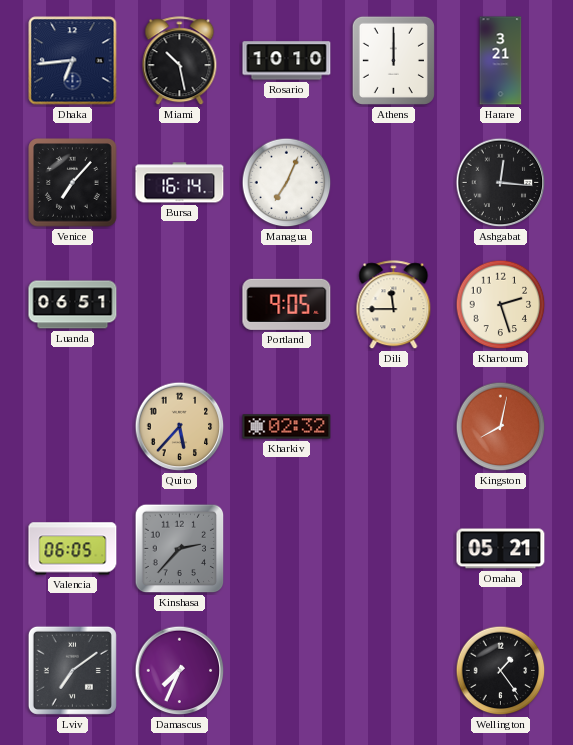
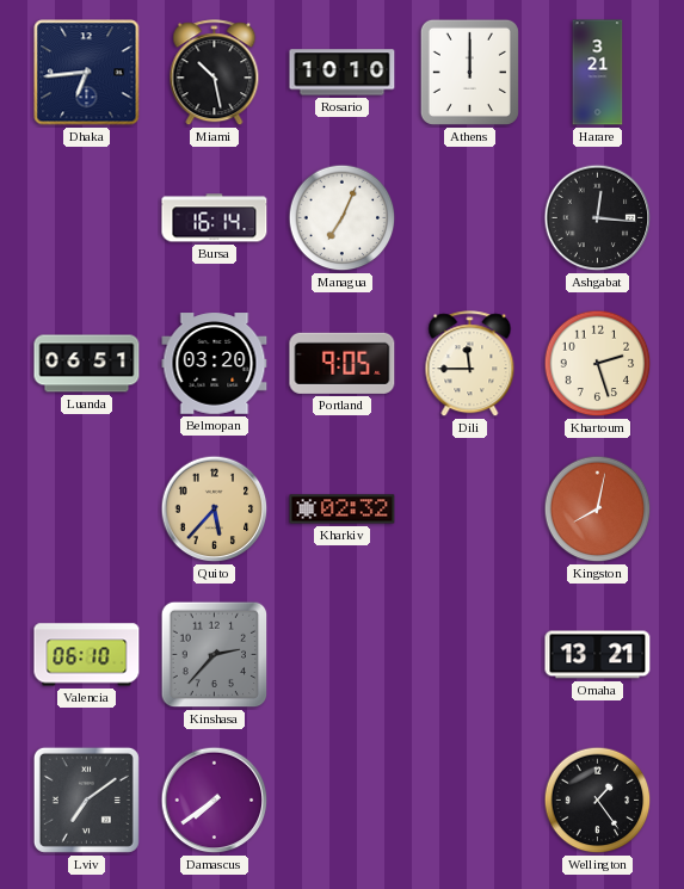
Venice: 7:07 -> none
Belmopan: none -> 03:20
Valencia: 06:05 -> 06:10
Omaha: 05:21 -> 13:21
Damascus: 7:34 -> 7:39
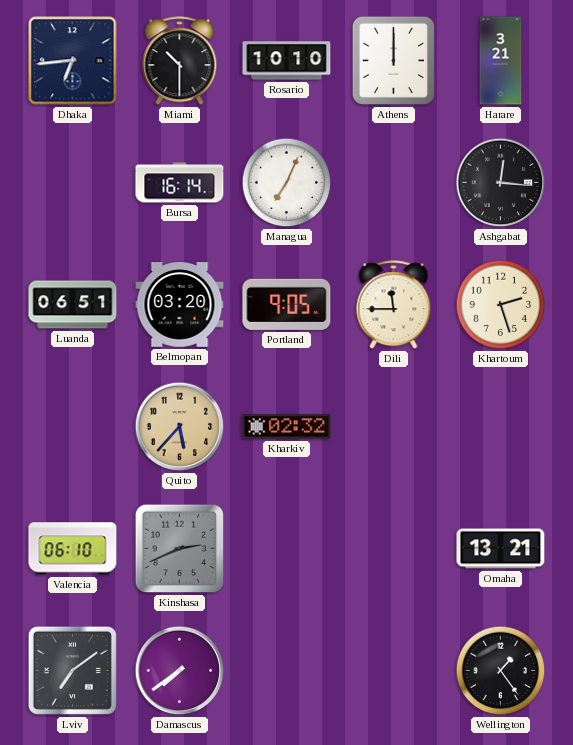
Miami: 10:28 -> 10:30
Kingston: 8:02 -> none
Kinshasa: 2:37 -> 2:41
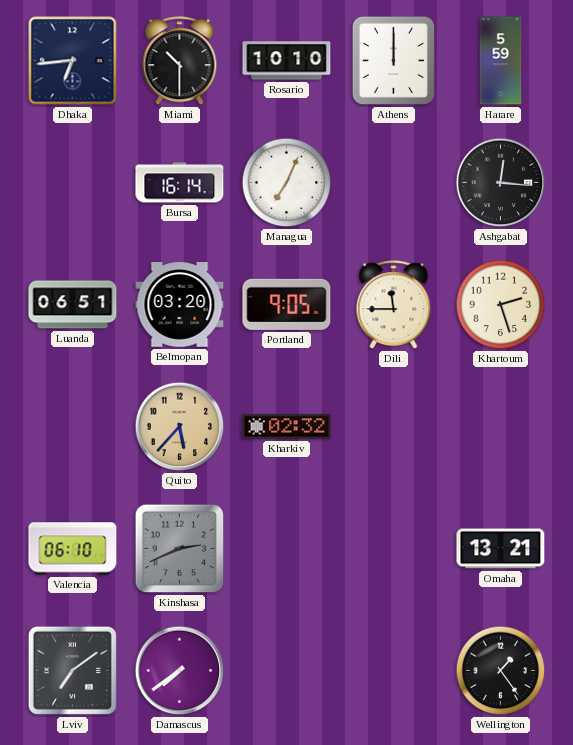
Harare: 3:21 -> 5:59
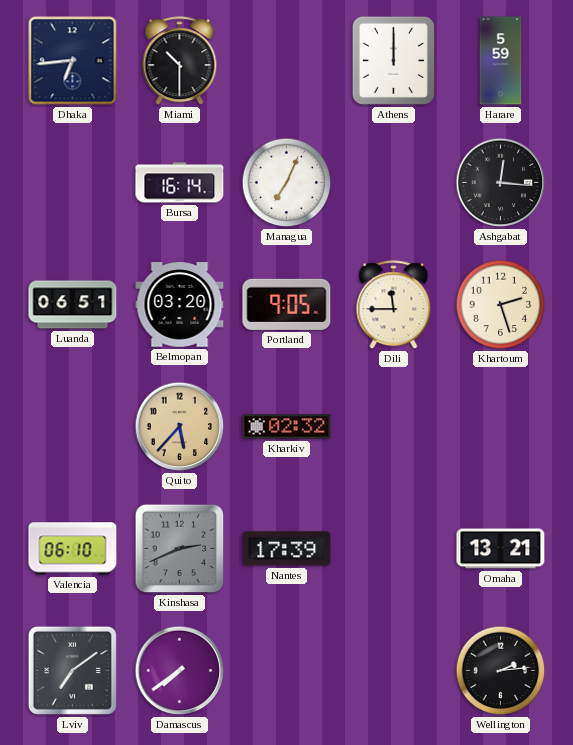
Rosario: 10:10 -> none
Nantes: none -> 17:39
Wellington: 1:24 -> 2:14
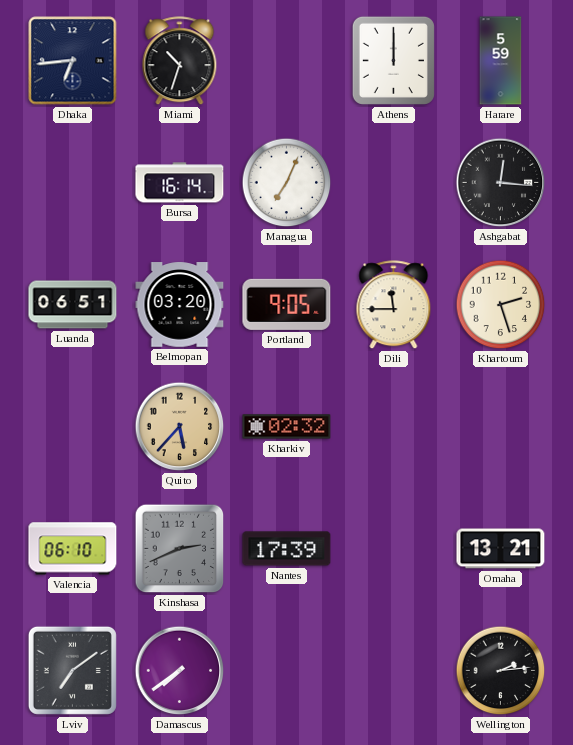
Miami: 10:30 -> 10:33
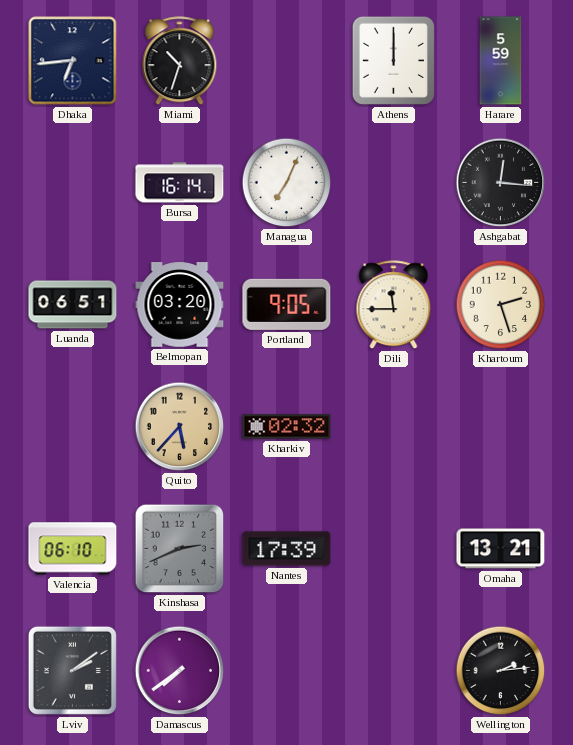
Lviv: 7:09 -> 2:09
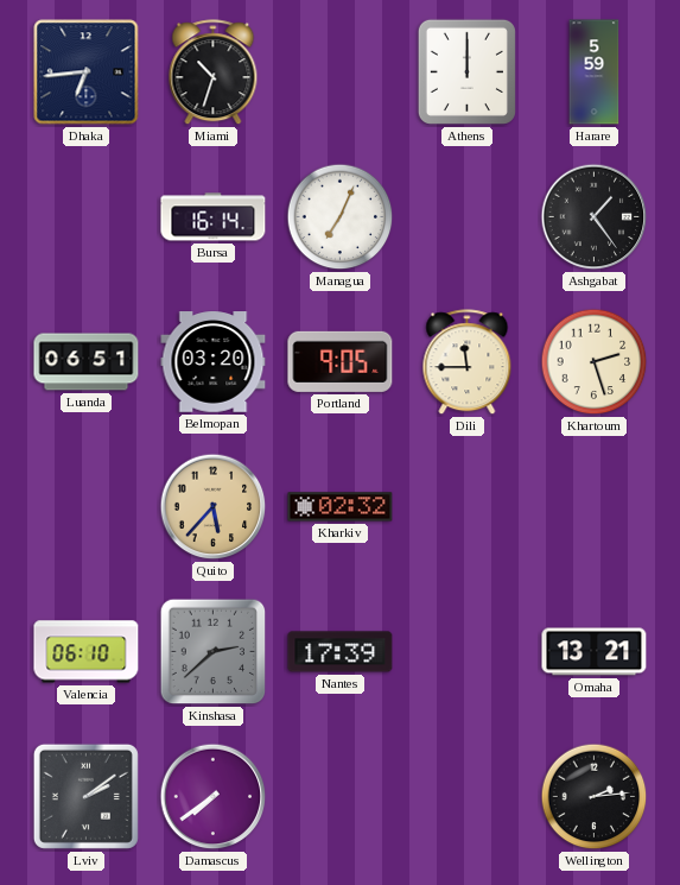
Ashgabat: 12:16 -> 1:24
Kinshasa: 2:41 -> 2:38
